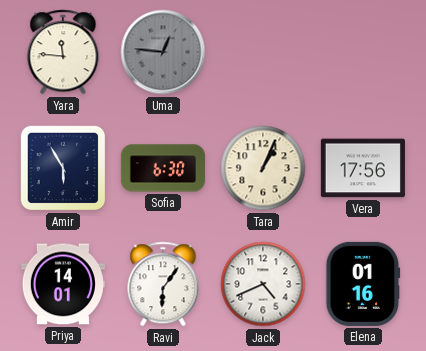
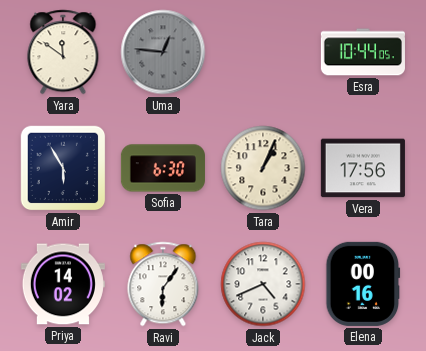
Yara: 11:46 -> 11:51
Esra: none -> 10:44
Priya: 14:01 -> 14:02
Elena: 01:16 -> 00:16
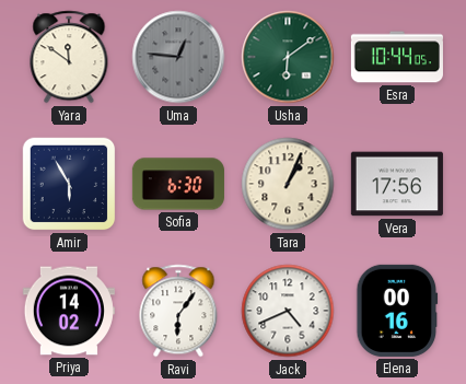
Usha: none -> 6:09
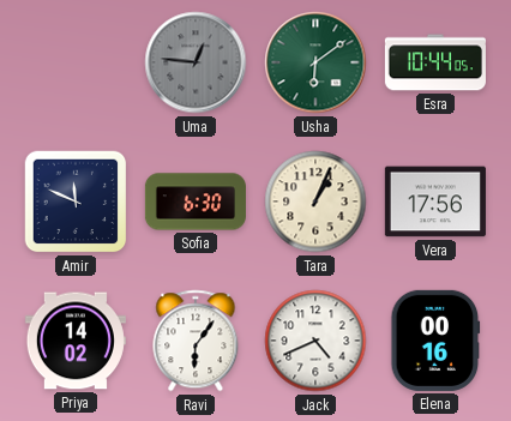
Yara: 11:51 -> none
Amir: 5:55 -> 11:49
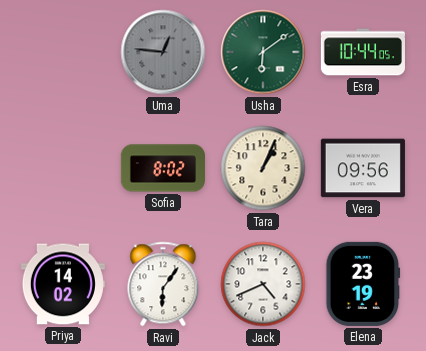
Amir: 11:49 -> none
Sofia: 6:30 -> 8:02
Vera: 17:56 -> 09:56
Elena: 00:16 -> 23:19
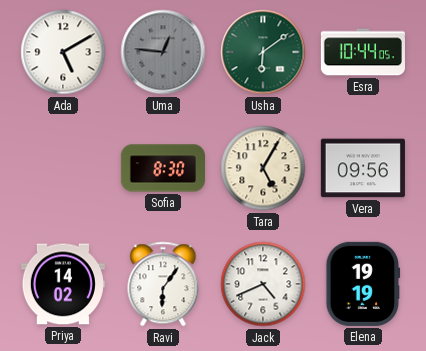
Ada: none -> 5:10
Sofia: 8:02 -> 8:30
Tara: 1:04 -> 5:05
Elena: 23:19 -> 19:19
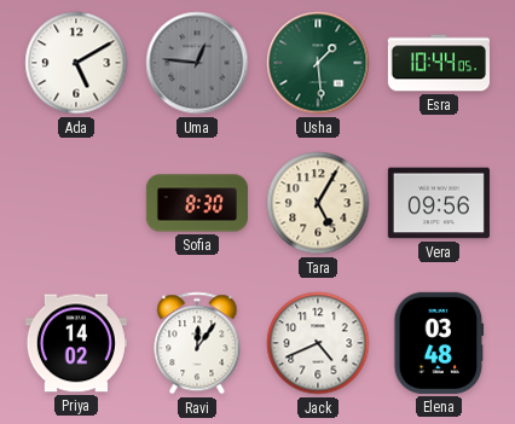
Usha: 6:09 -> 1:29
Ravi: 6:06 -> 12:06
Elena: 19:19 -> 03:48
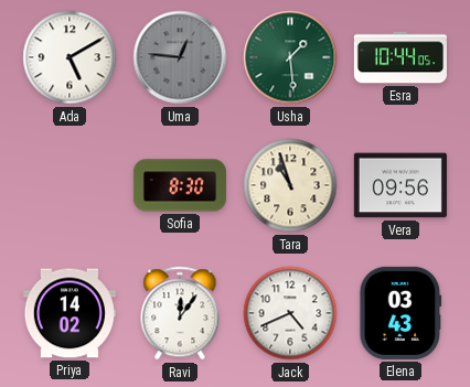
Tara: 5:05 -> 10:57
Elena: 03:48 -> 03:43
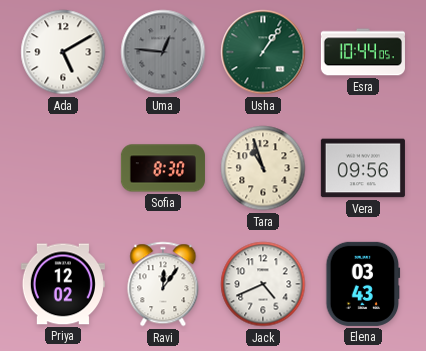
Usha: 1:29 -> 1:06
Priya: 14:02 -> 12:02
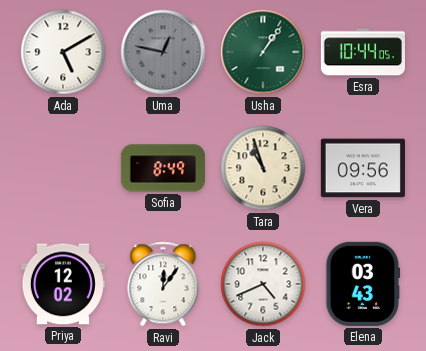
Uma: 12:46 -> 12:47
Sofia: 8:30 -> 8:49
